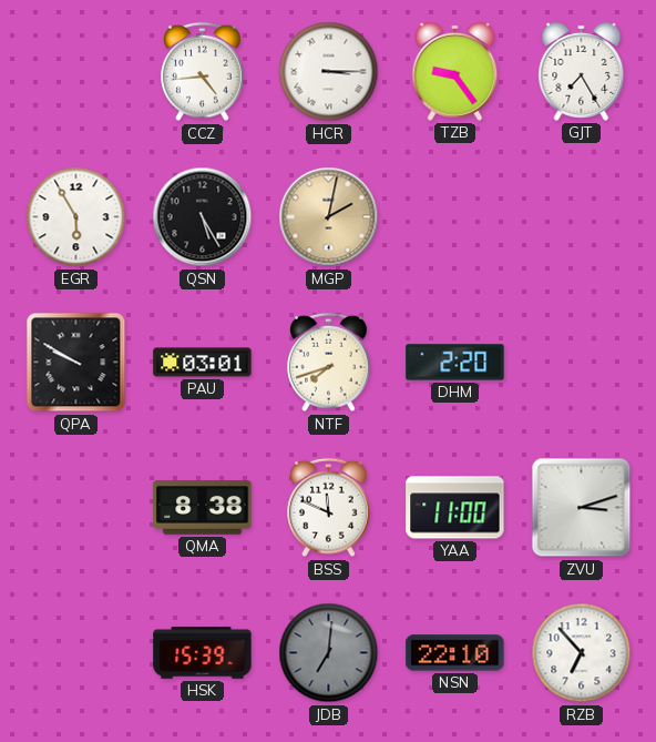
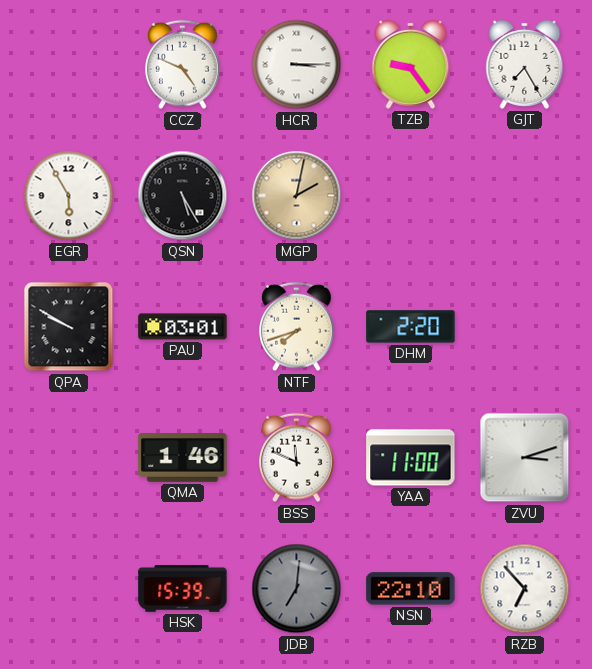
CCZ: 4:44 -> 4:49
QMA: 8:38 -> 1:46
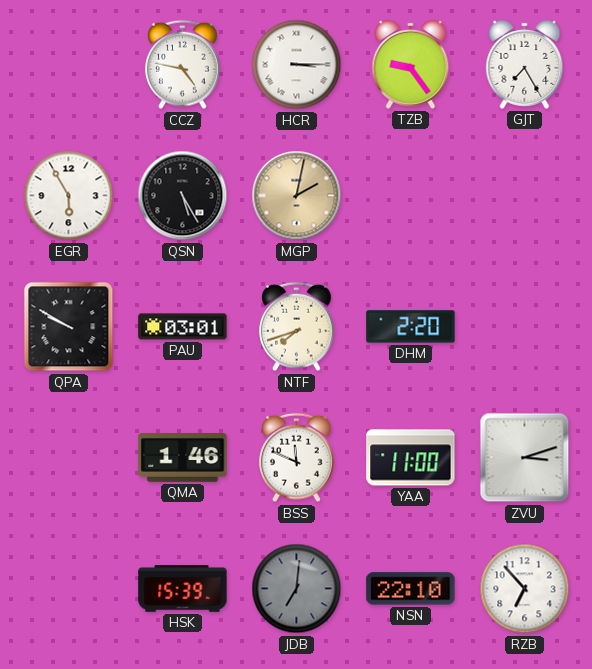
CCZ: 4:49 -> 4:47
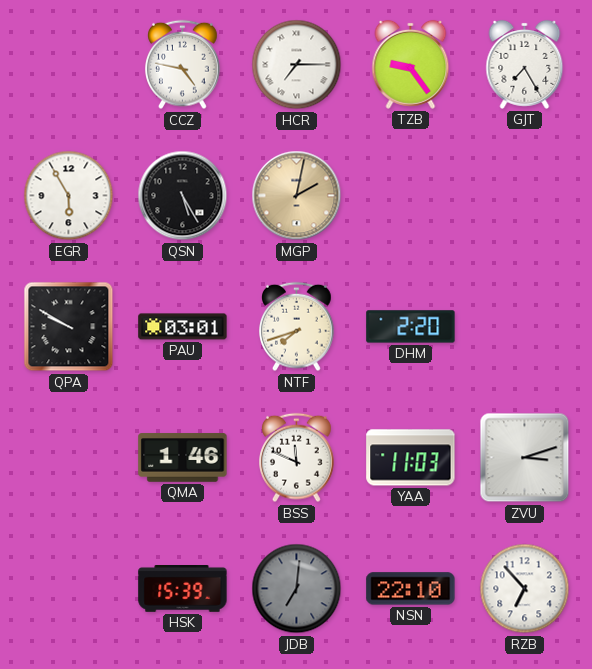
HCR: 3:15 -> 7:15
YAA: 11:00 -> 11:03
